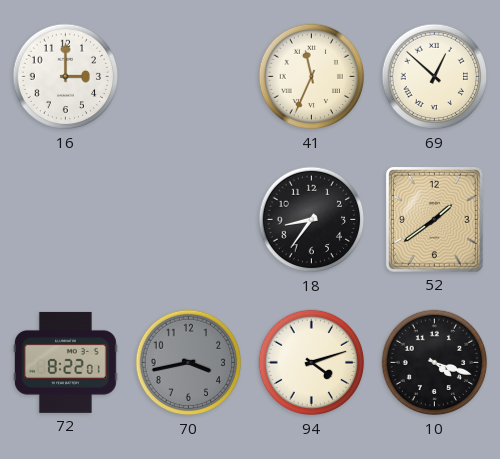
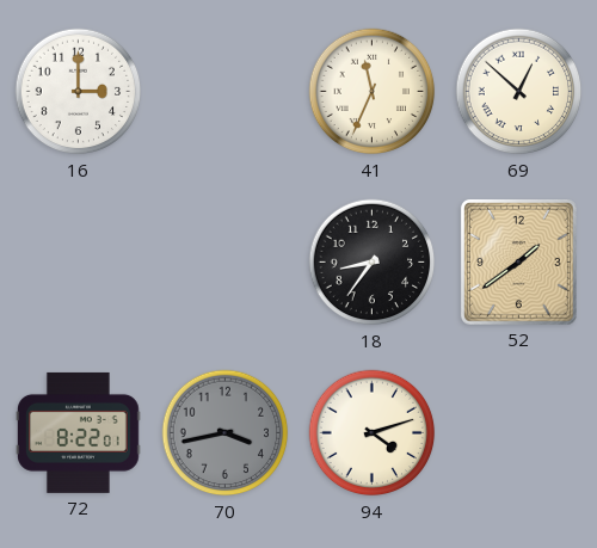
10: 4:18 -> none
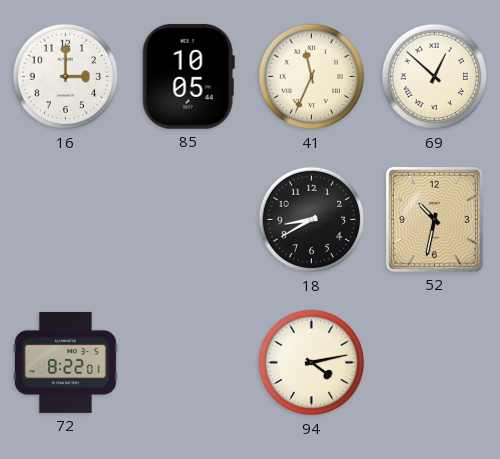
85: none -> 10:05
18: 8:36 -> 8:40
52: 1:39 -> 10:32
70: 3:43 -> none
94: 4:12 -> 4:13
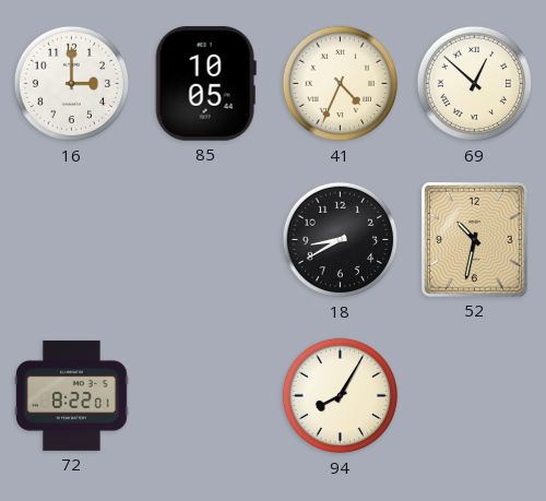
41: 11:34 -> 4:34
94: 4:13 -> 8:05
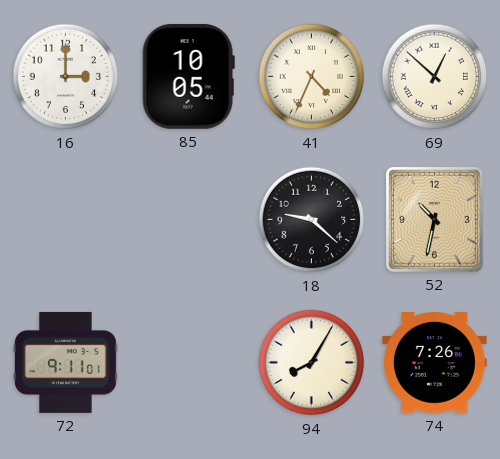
18: 8:40 -> 9:22
72: 8:22 -> 9:11
74: none -> 7:26
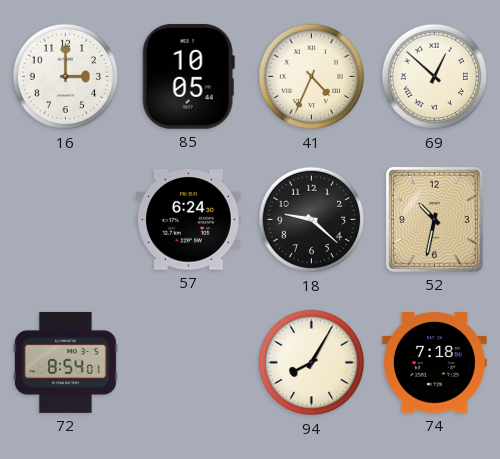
57: none -> 6:24
72: 9:11 -> 8:54
74: 7:26 -> 7:18
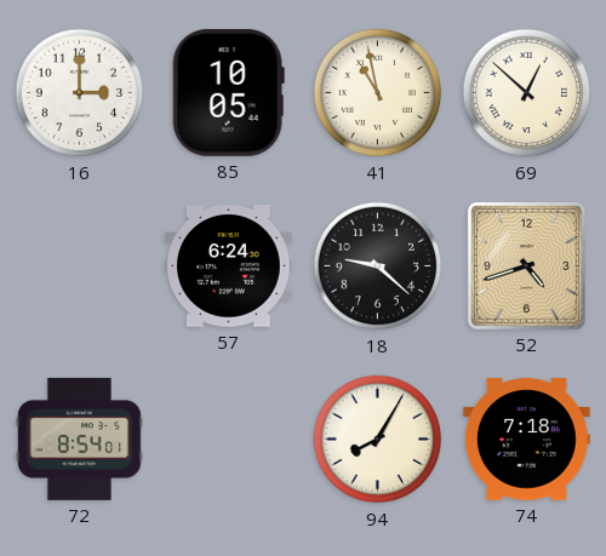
41: 4:34 -> 10:58
52: 10:32 -> 4:42
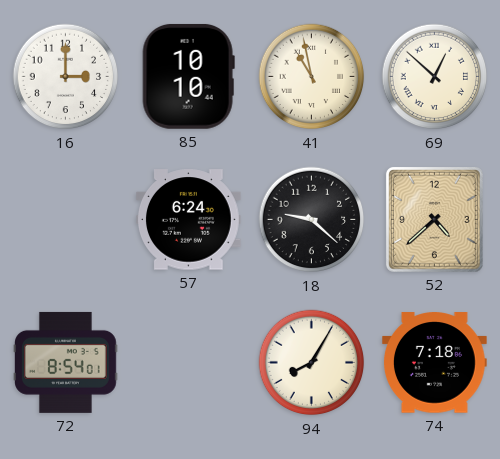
85: 10:05 -> 10:10
52: 4:42 -> 4:38
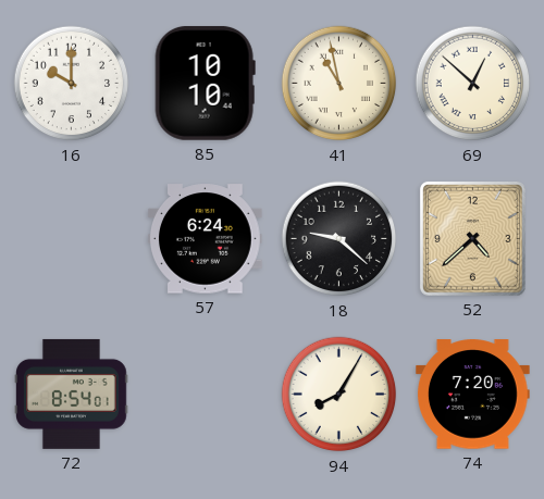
16: 3:00 -> 10:00
74: 7:18 -> 7:20
